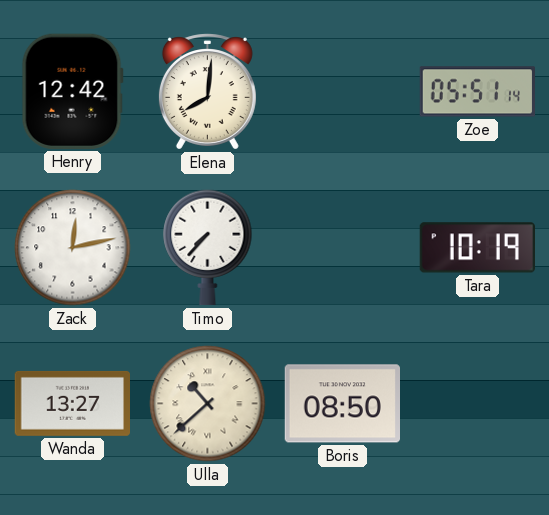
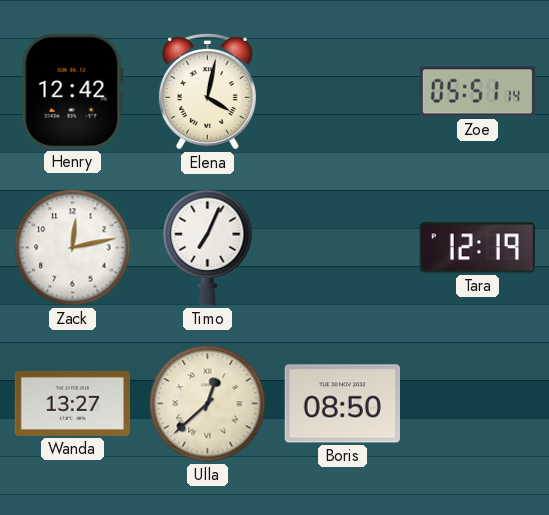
Elena: 8:01 -> 4:02
Timo: 7:37 -> 7:04
Tara: 10:19 -> 12:19
Ulla: 10:38 -> 12:38
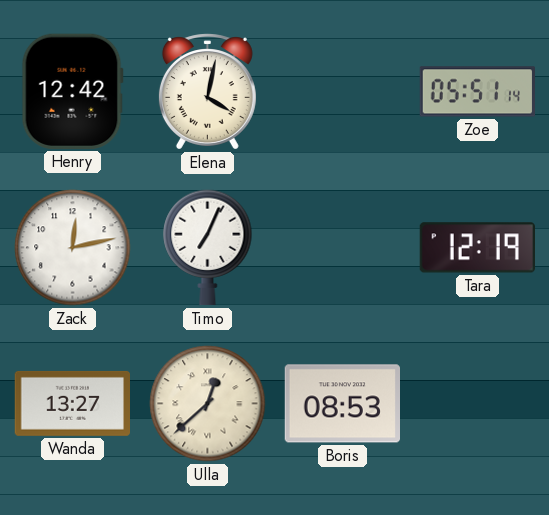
Boris: 08:50 -> 08:53
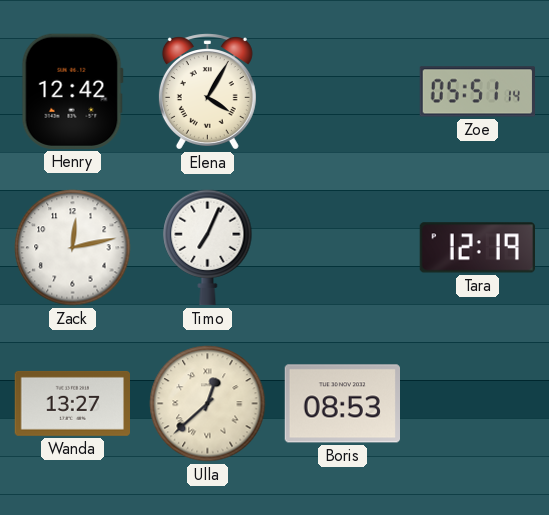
Elena: 4:02 -> 4:05
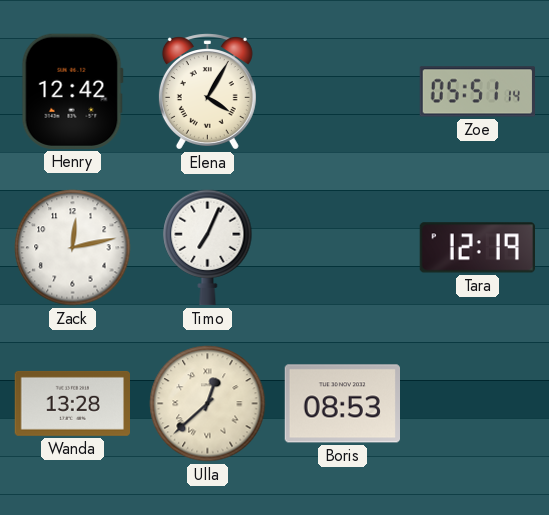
Wanda: 13:27 -> 13:28
